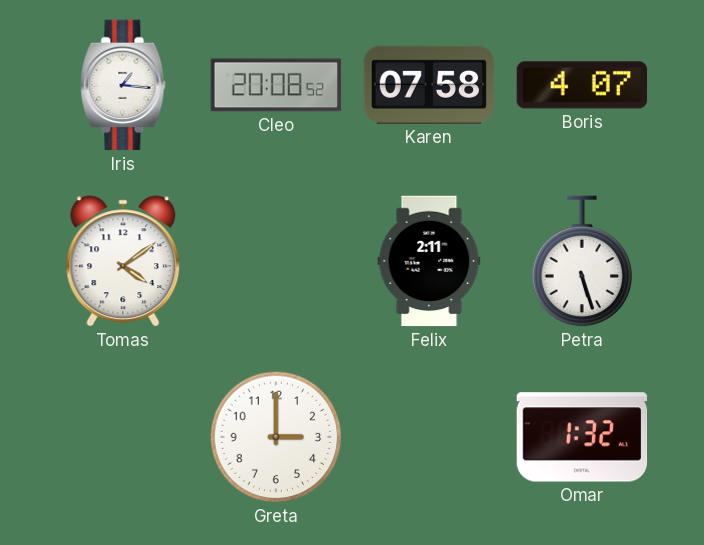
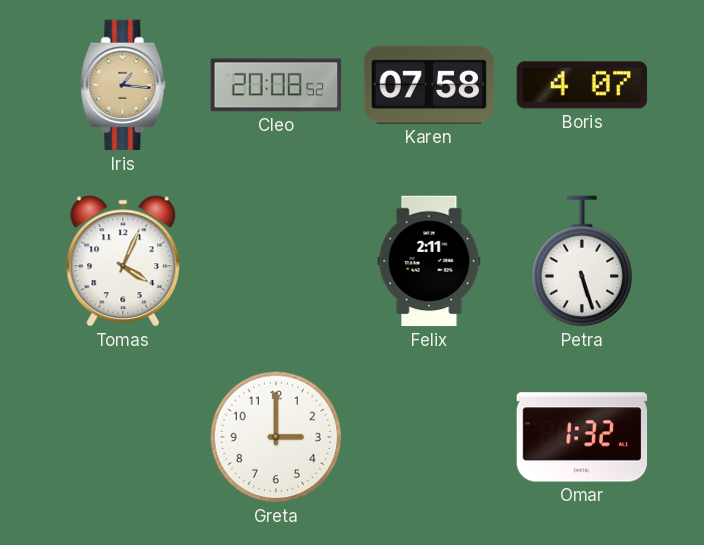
Iris dial: white -> champagne
Tomas: 4:09 -> 4:04
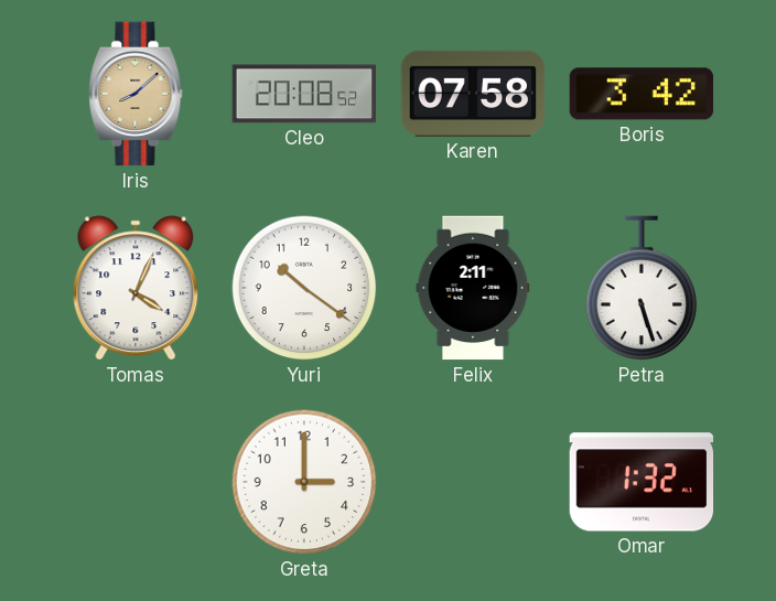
Iris: 1:16 -> 8:08
Boris: 4:07 -> 3:42
Yuri: none -> 10:21
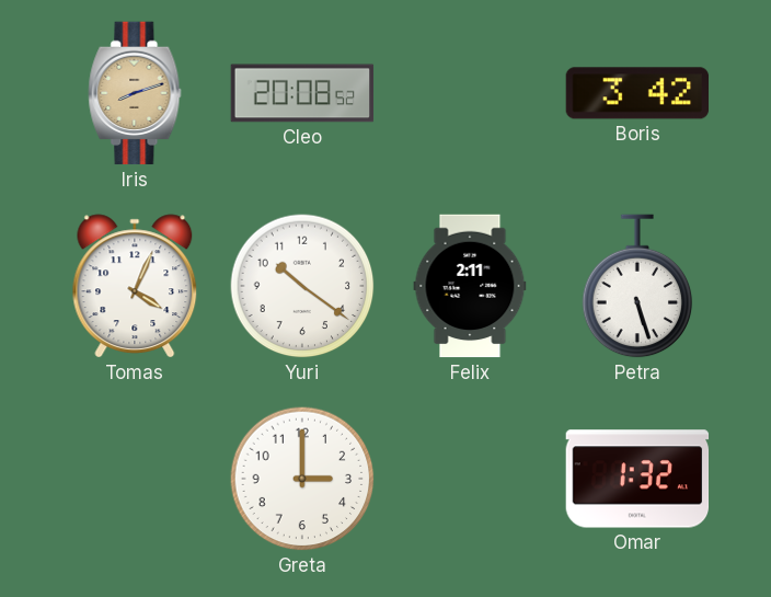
Iris: 8:08 -> 8:12
Karen: 07:58 -> none
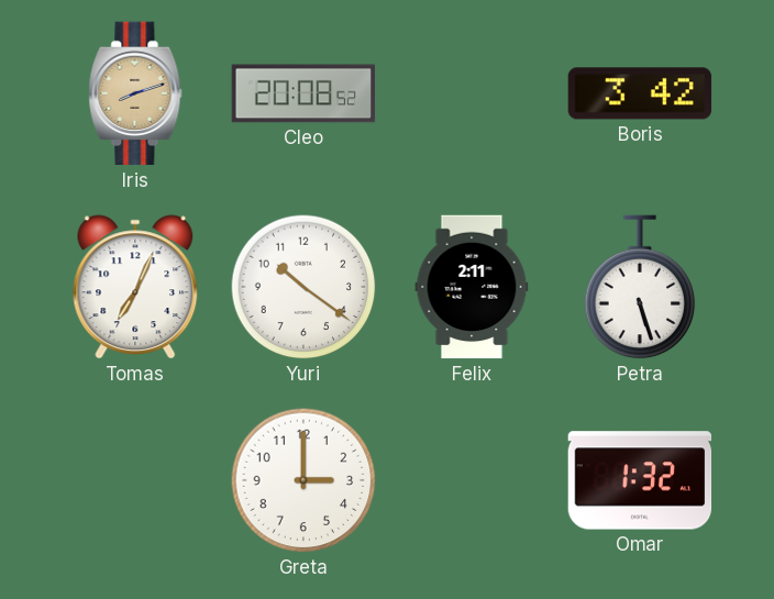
Tomas: 4:04 -> 7:04
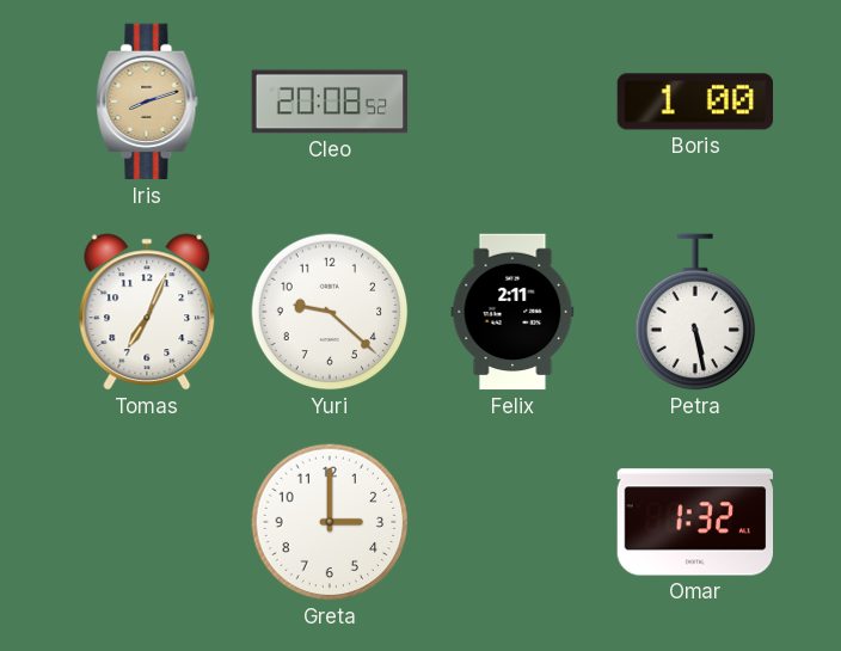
Boris: 3:42 -> 1:00
Yuri: 10:21 -> 9:22
Petra: 5:27 -> 5:28
